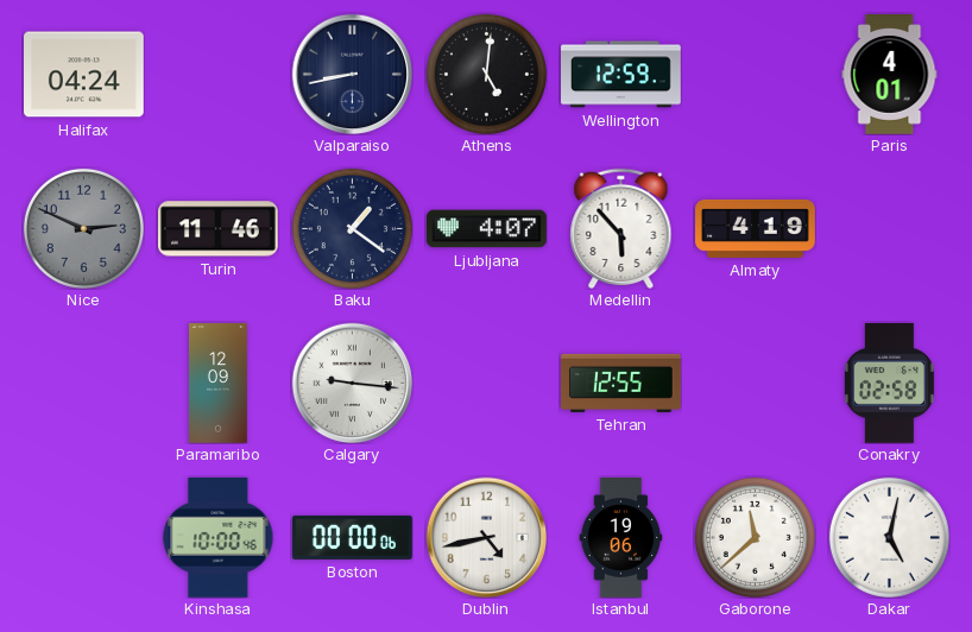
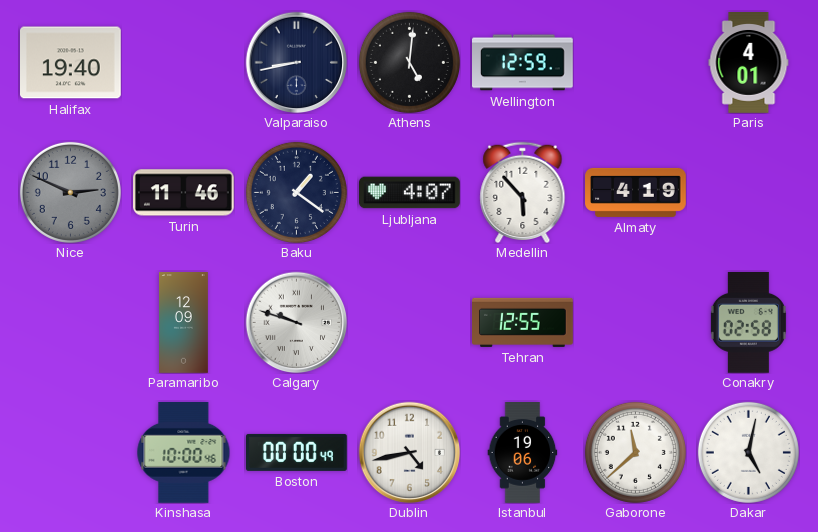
Halifax: 04:24 -> 19:40
Calgary: 9:16 -> 9:48
Boston: 00:00:06 -> 00:00:49
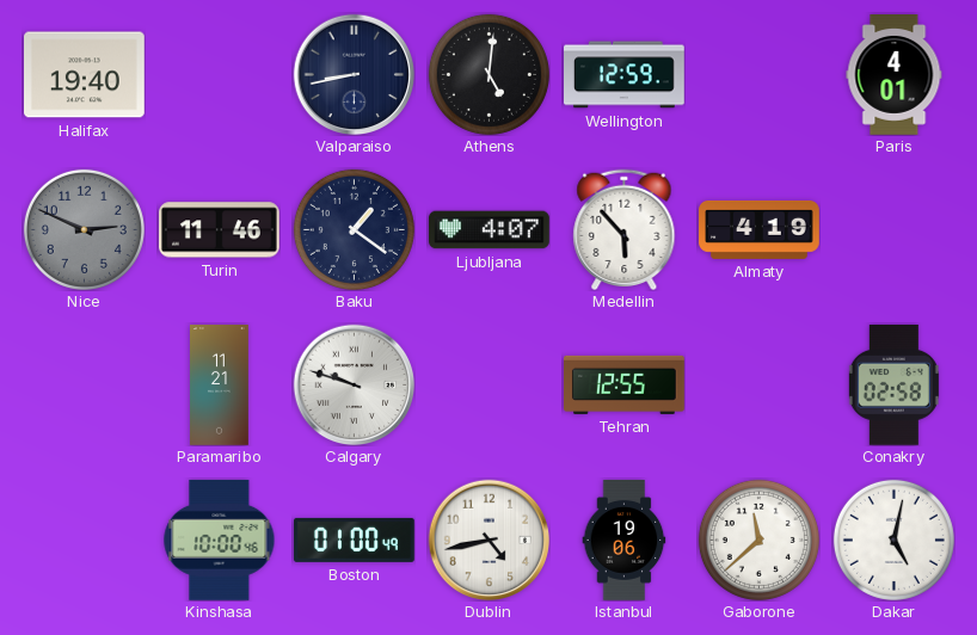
Paramaribo: 12:09 -> 11:21
Boston: 00:00 -> 01:00
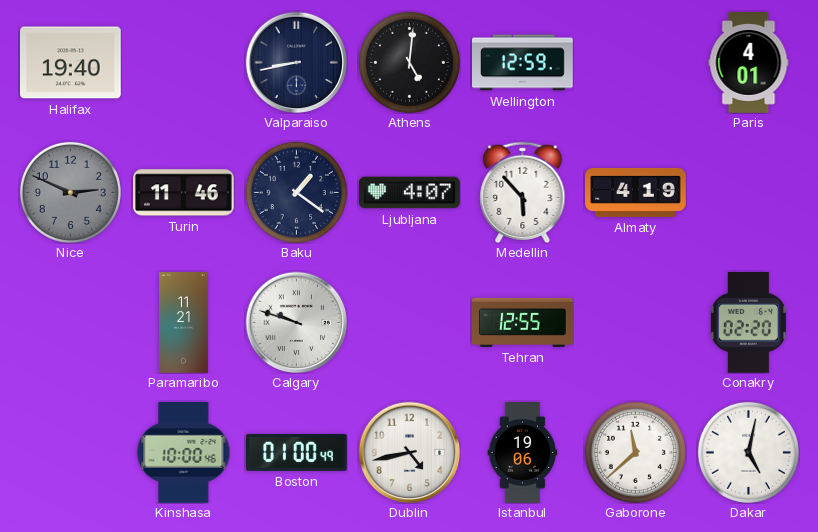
Conakry: 02:58 -> 02:20
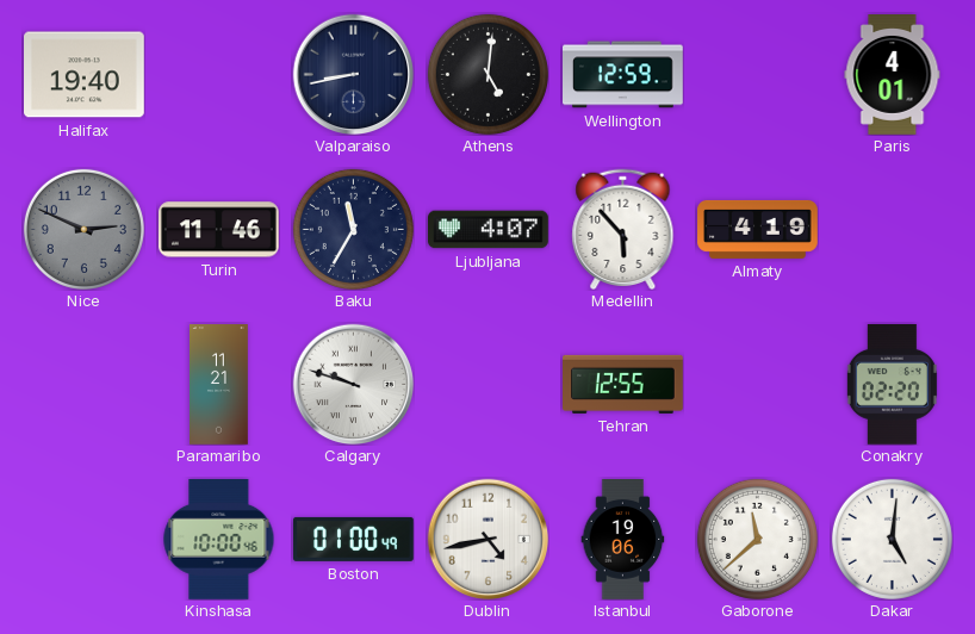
Baku: 1:21 -> 11:35
Dakar: 5:02 -> 5:01
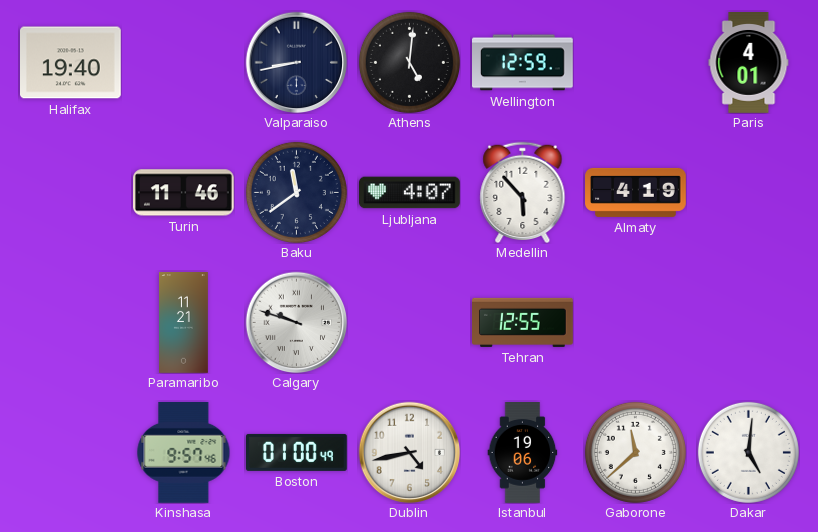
Nice: 2:49 -> none
Baku: 11:35 -> 11:39
Conakry: 02:20 -> none
Kinshasa: 10:00 -> 9:57
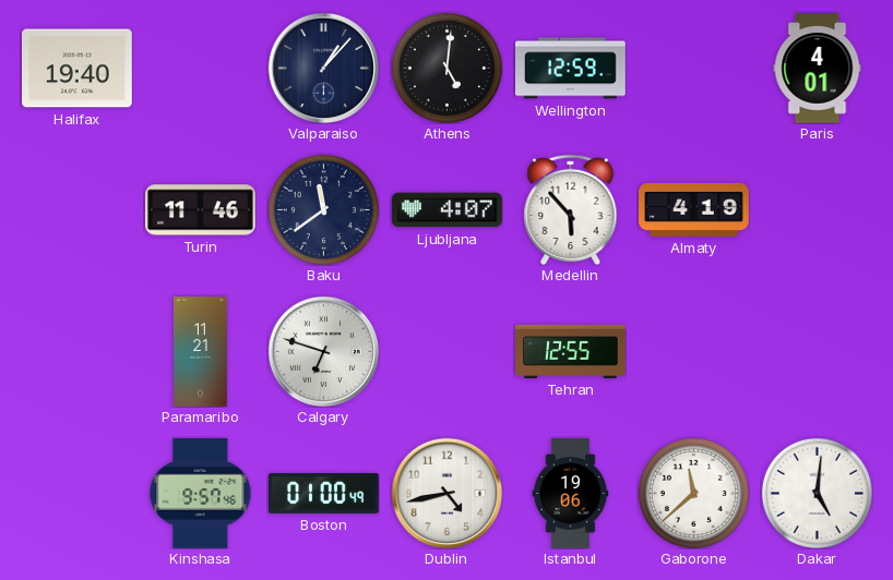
Valparaiso: 8:43 -> 1:07
Calgary: 9:48 -> 6:48
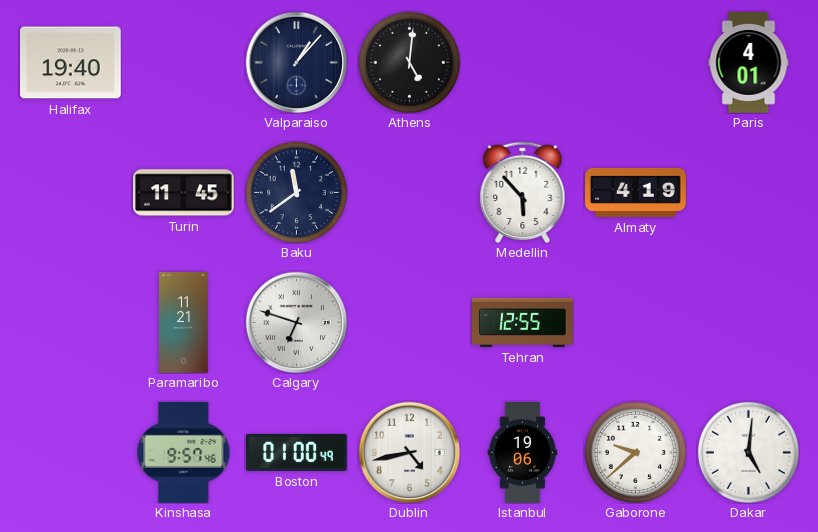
Wellington: 12:59 -> none
Turin: 11:46 -> 11:45
Ljubljana: 4:07 -> none
Gaborone: 11:38 -> 9:38
